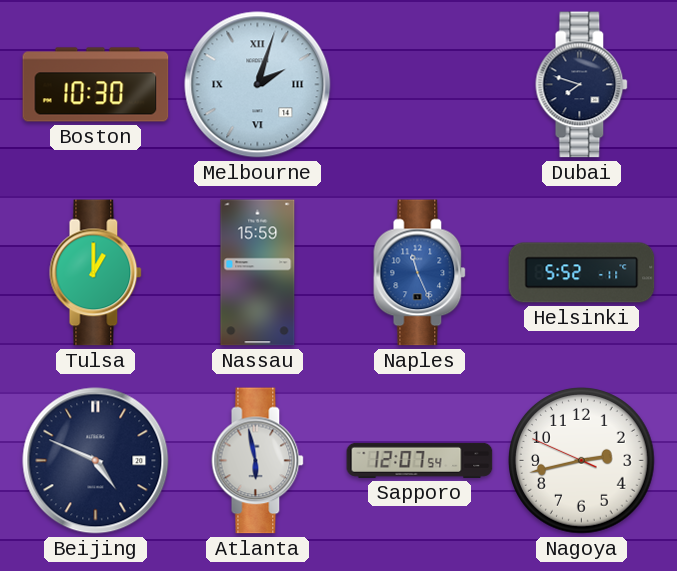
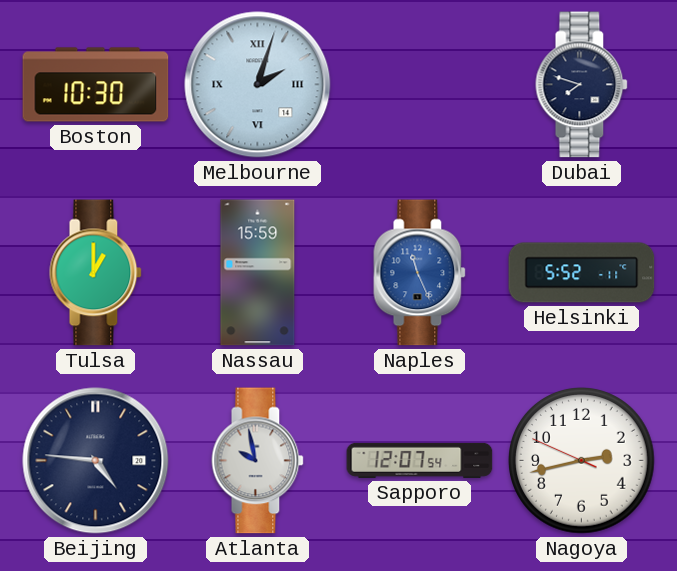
Beijing: 4:49 -> 4:46
Atlanta: 5:58 -> 9:58
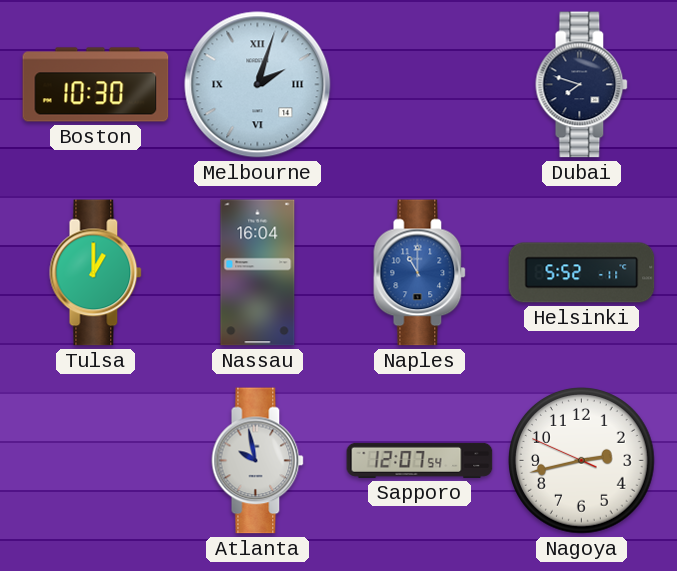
Nassau: 15:59 -> 16:04
Naples: 11:26 -> 11:00
Beijing: 4:46 -> none
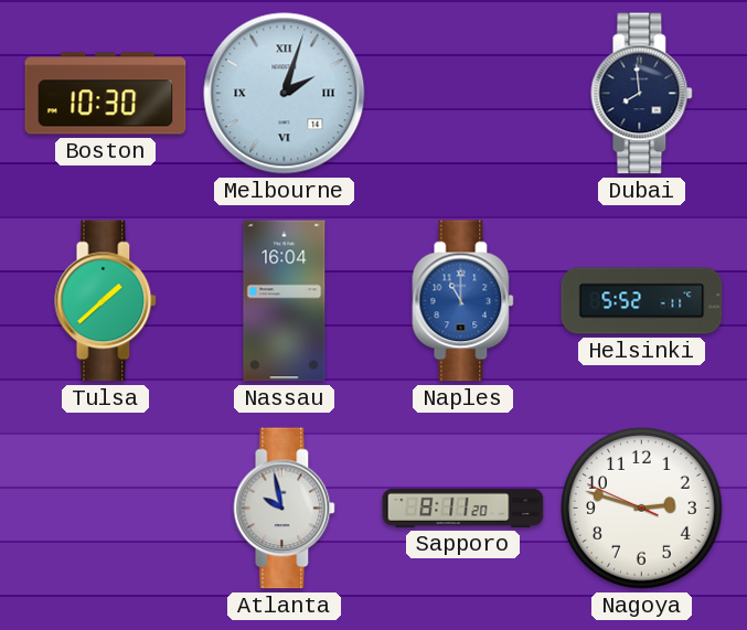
Dubai: 7:48 -> 7:59
Tulsa: 1:00 -> 1:38
Sapporo: 12:07 -> 8:11
Nagoya: 2:42 -> 2:47
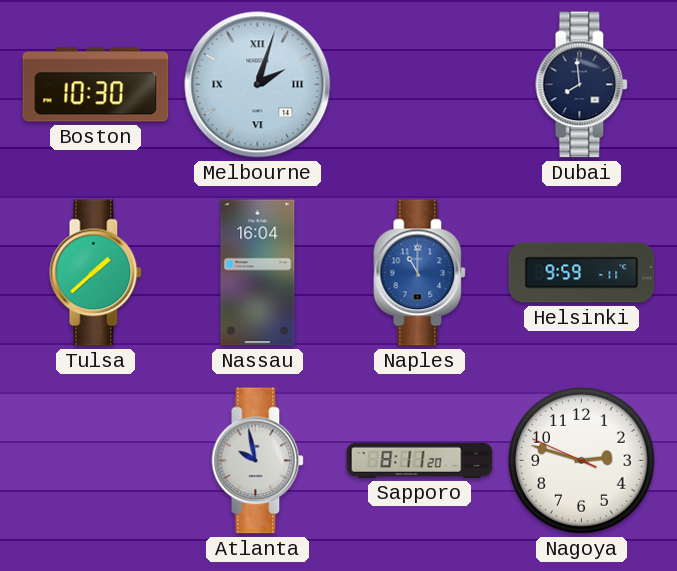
Helsinki: 5:52 -> 9:59
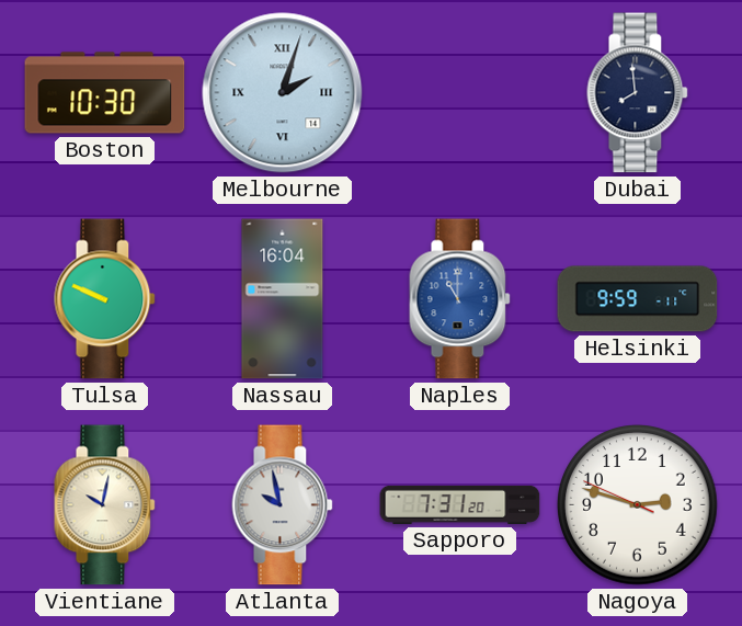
Tulsa: 1:38 -> 9:49
Vientiane: none -> 10:02
Sapporo: 8:11 -> 7:31
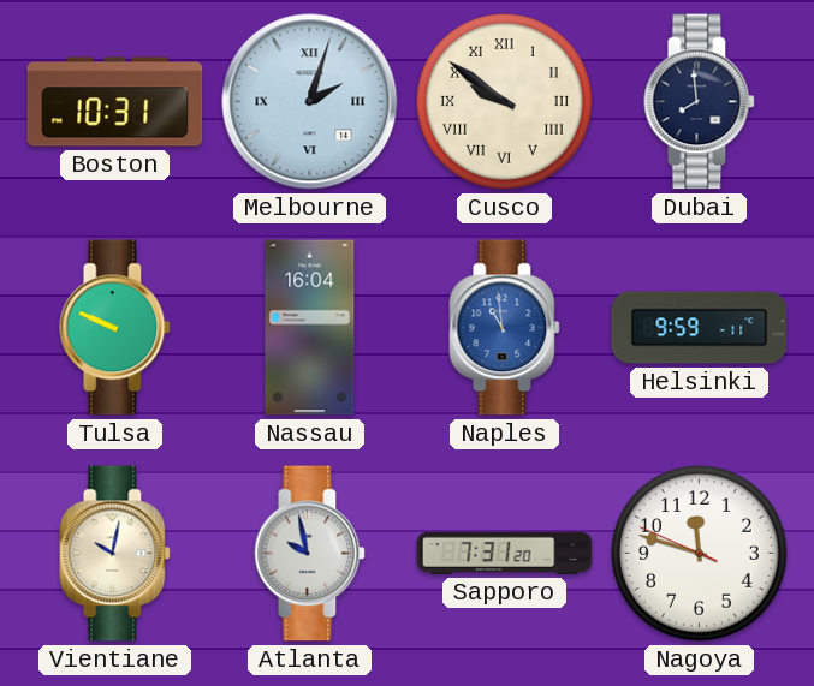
Boston: 10:30 -> 10:31
Cusco: none -> 9:51
Naples: 11:00 -> 10:59
Nagoya: 2:47 -> 11:47
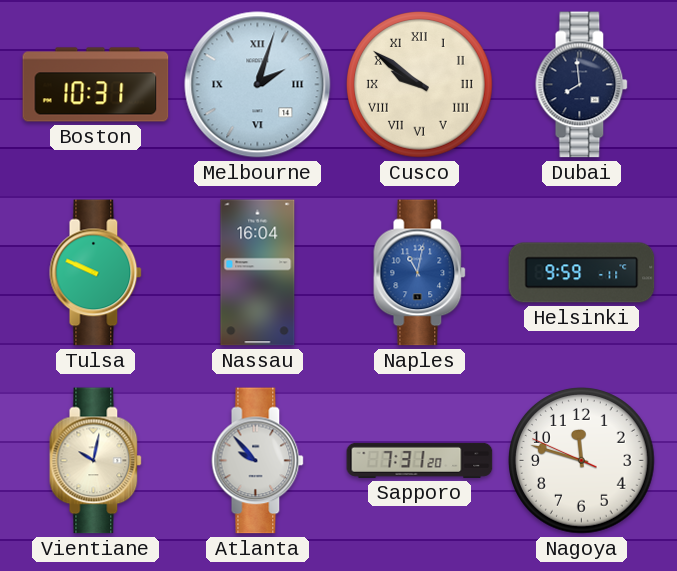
Naples: 10:59 -> 11:02
Atlanta: 9:58 -> 9:53
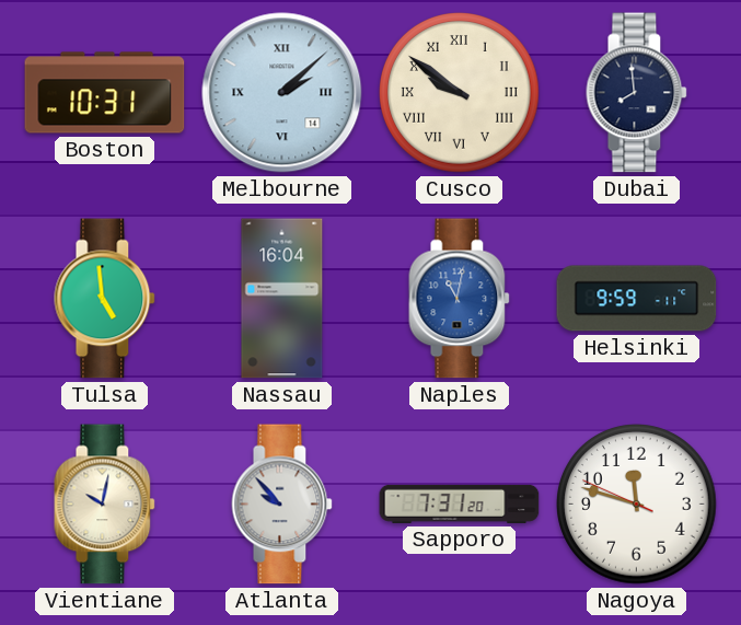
Melbourne: 2:03 -> 2:08
Tulsa: 9:49 -> 4:59
